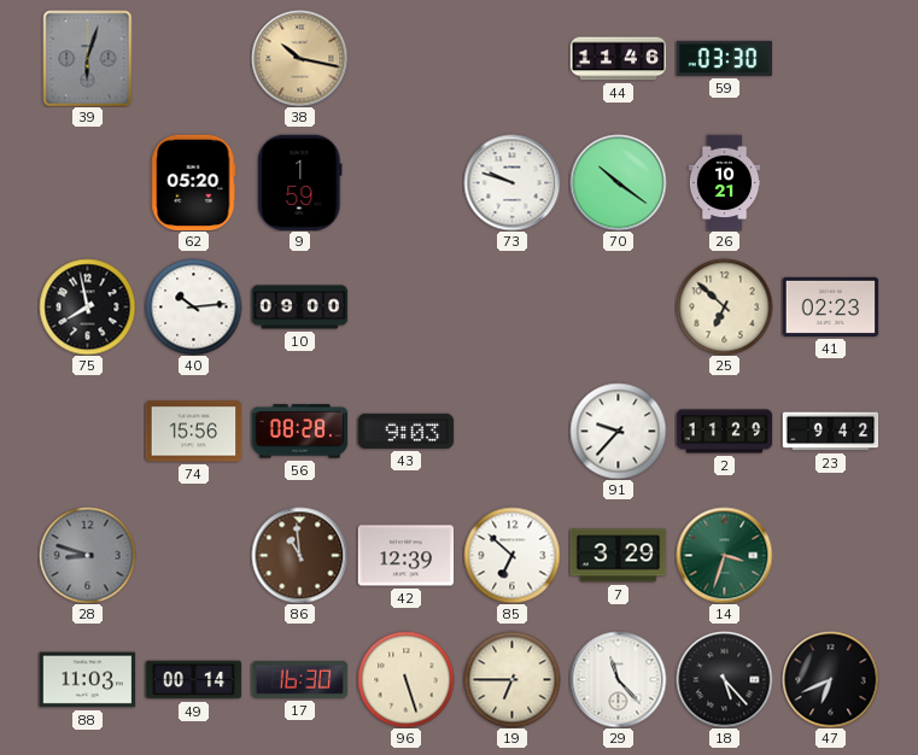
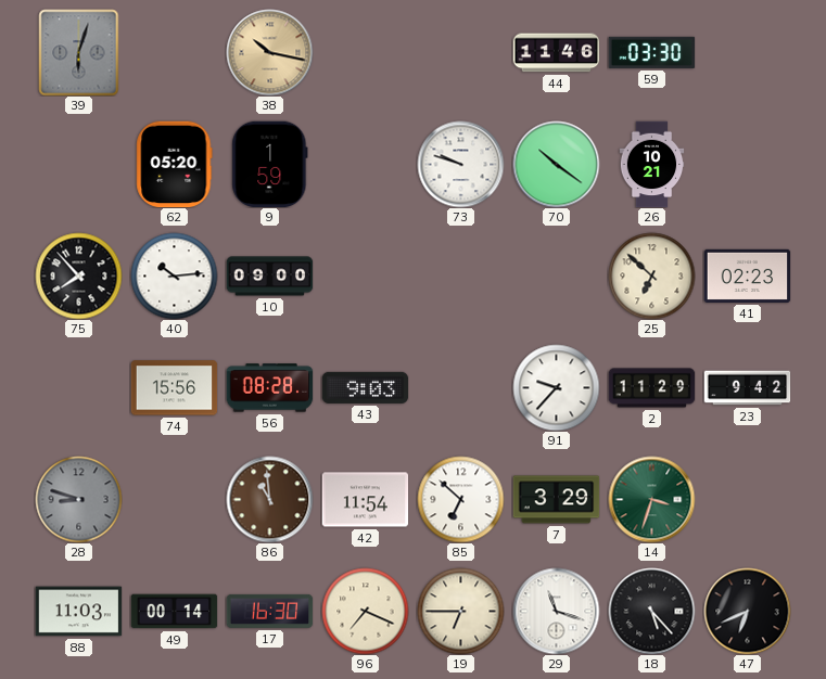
75: 7:58 -> 7:53
42: 12:39 -> 11:54
96: 5:27 -> 7:19
29: 11:23 -> 11:18
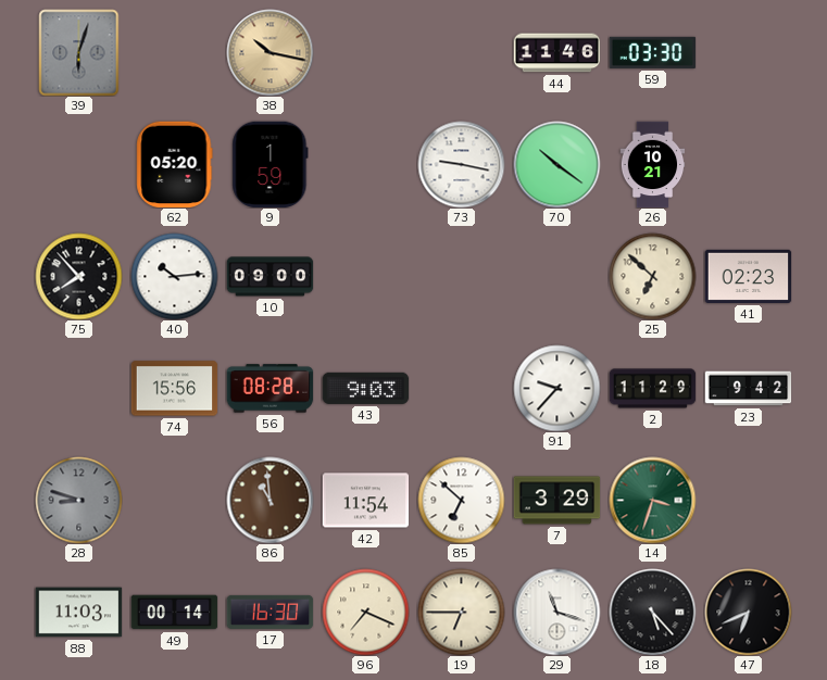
73: 9:48 -> 9:17
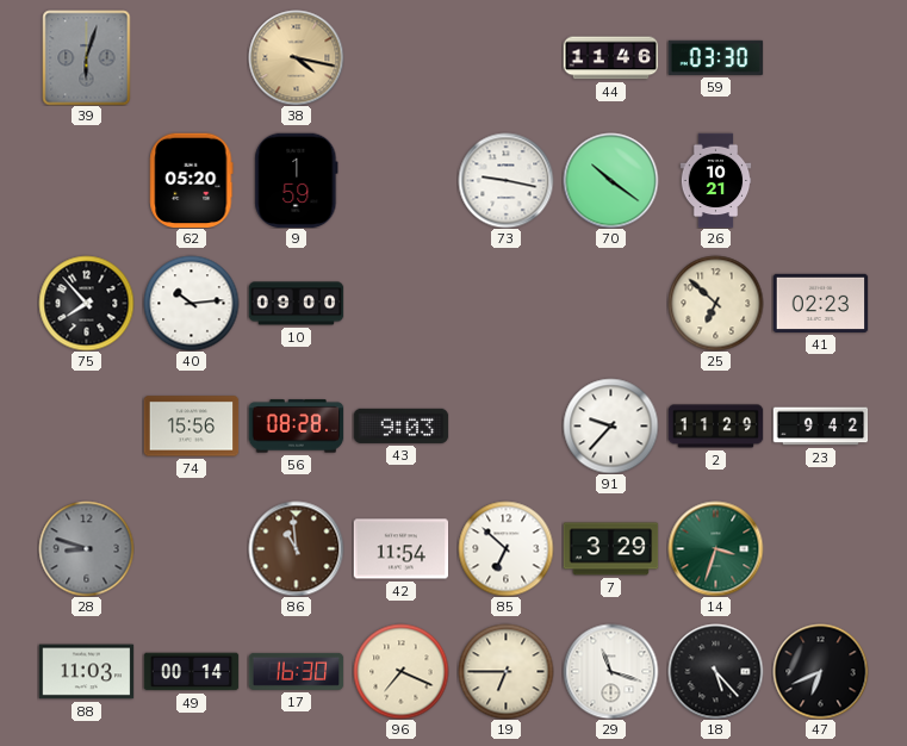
38: 10:17 -> 4:17
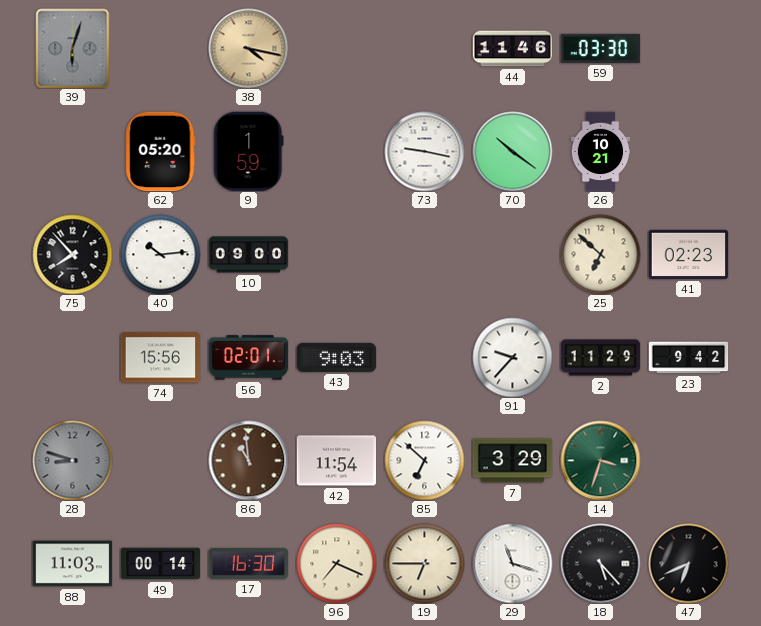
56: 08:28 -> 02:01
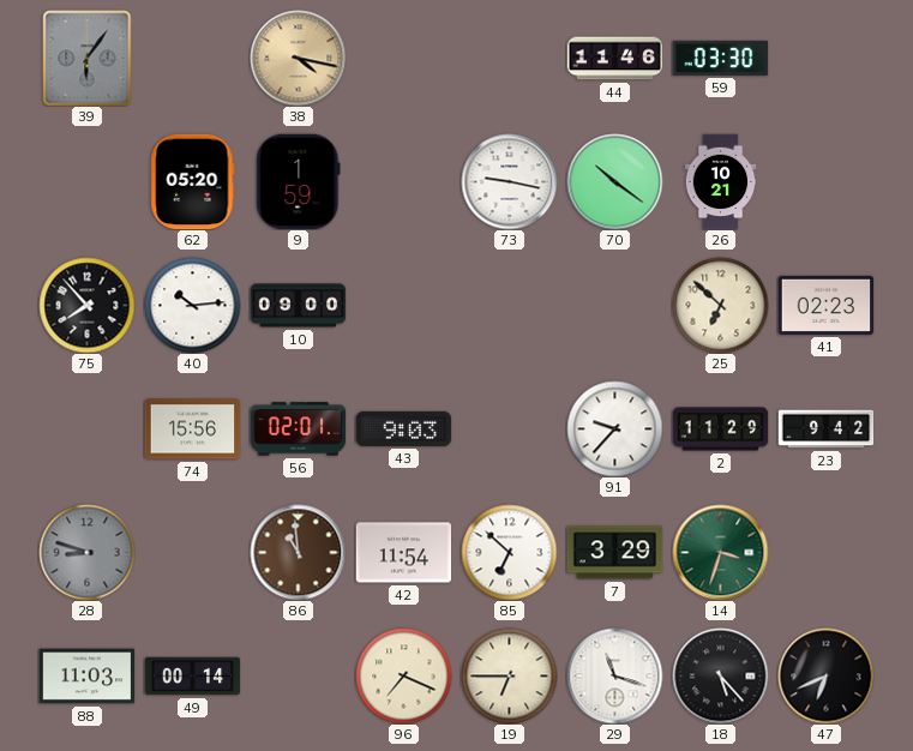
39: 6:03 -> 6:06
17: 16:30 -> none
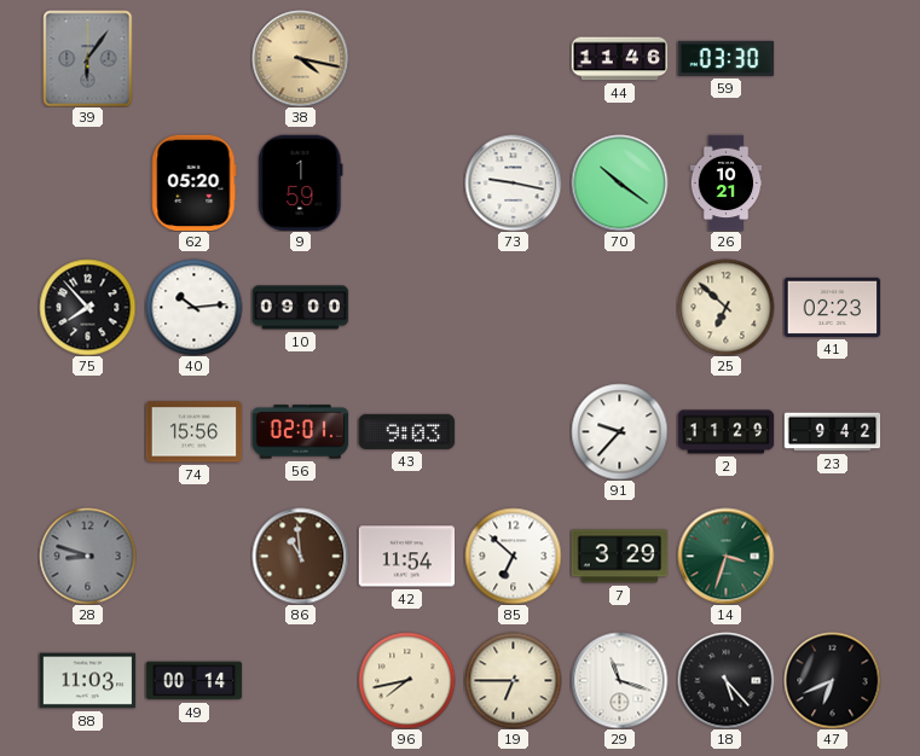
96: 7:19 -> 7:43
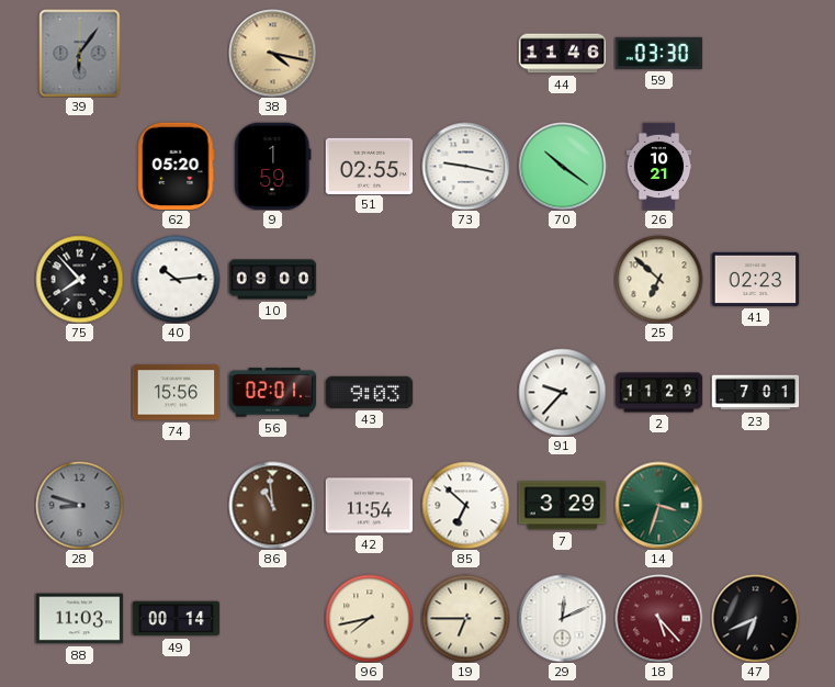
51: none -> 02:55
23: 9:42 -> 7:01
29: 11:18 -> 12:11
18 dial: black -> burgundy
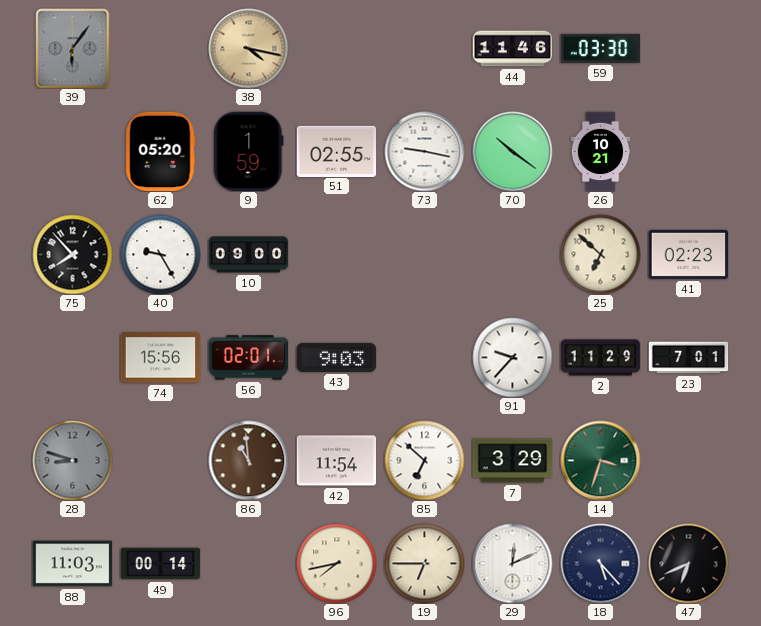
40: 10:14 -> 9:25
18 dial: burgundy -> navy
